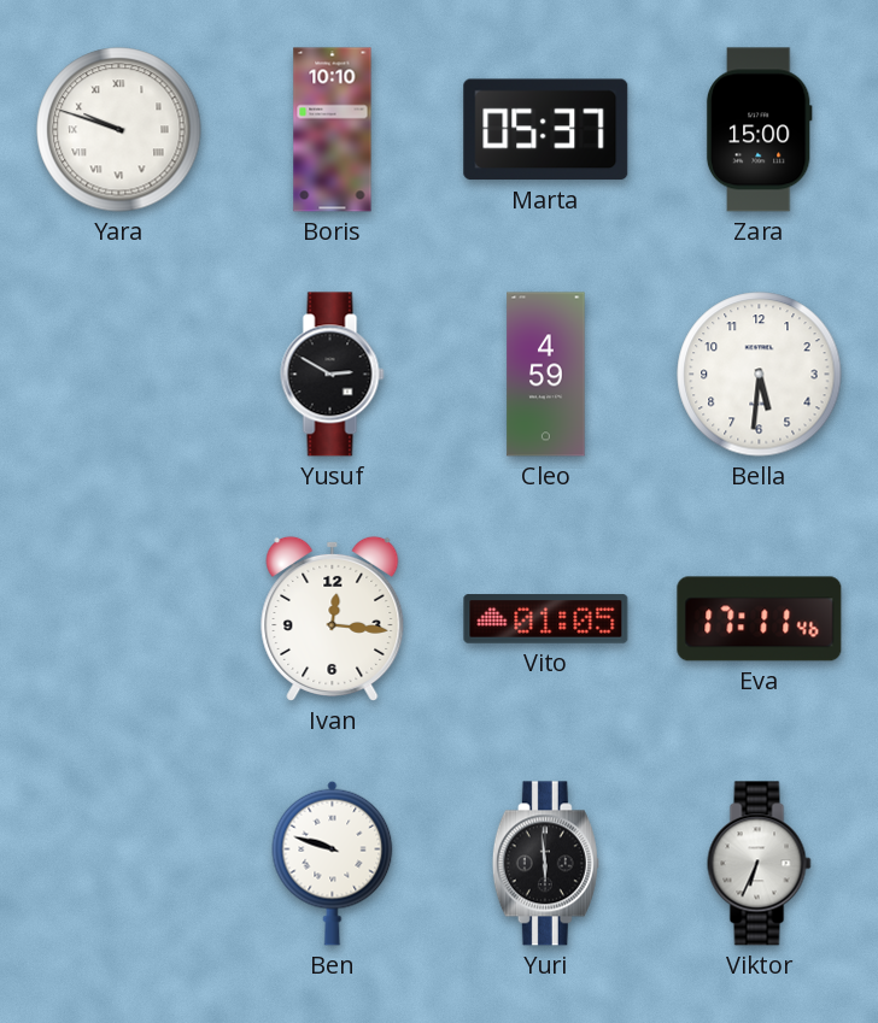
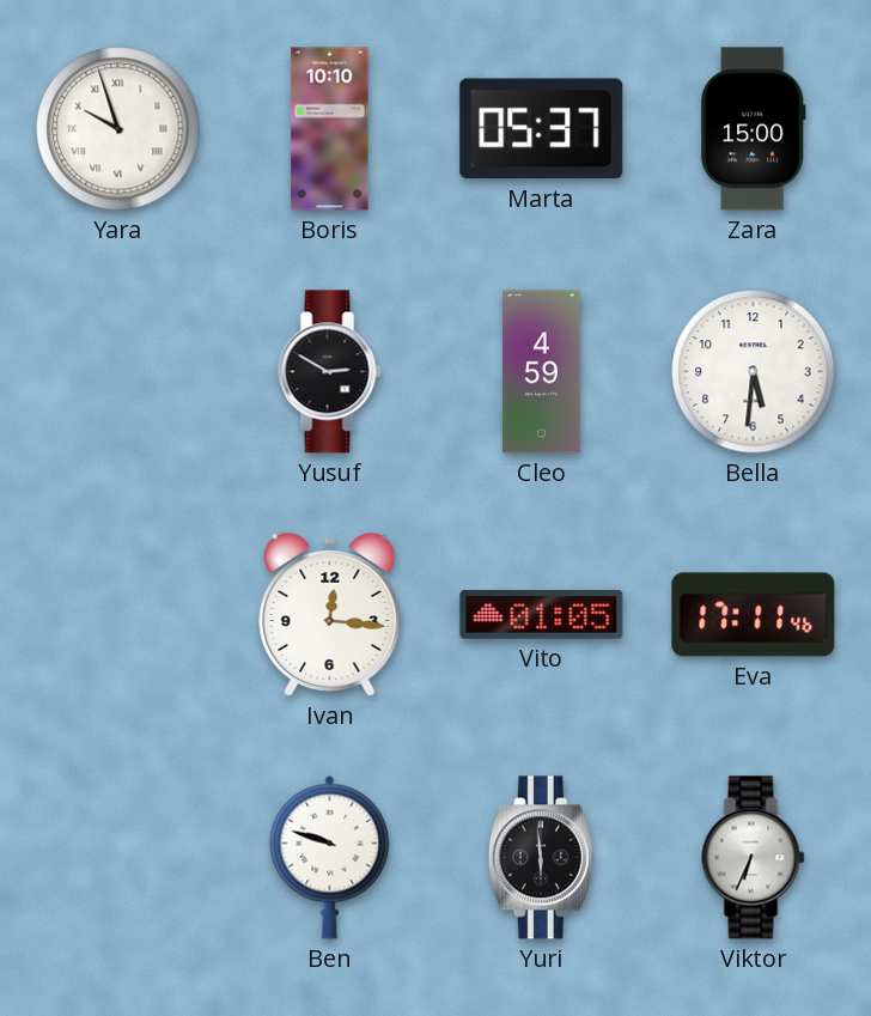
Yara: 9:48 -> 9:57
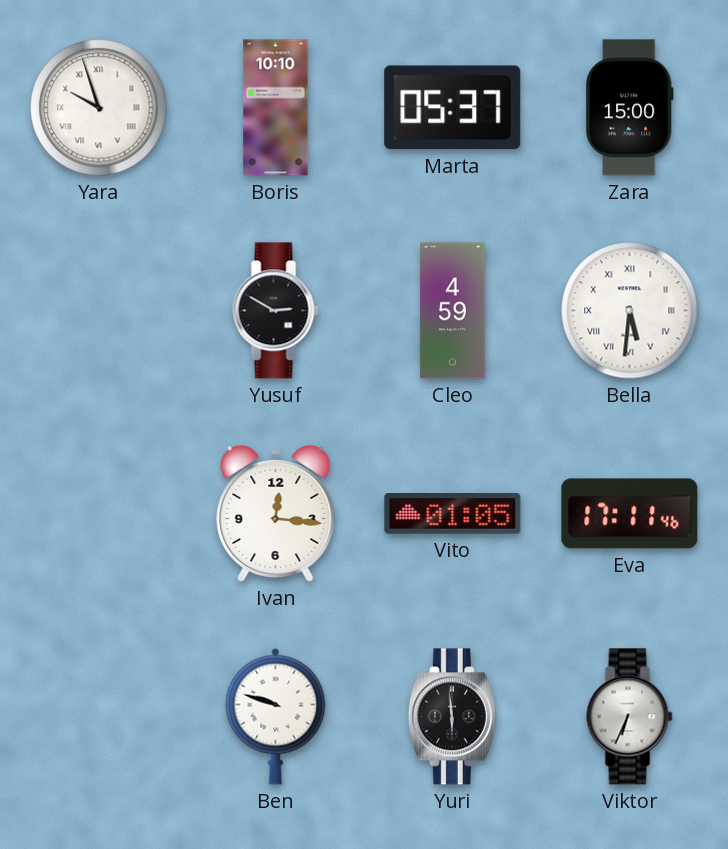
Bella numerals: Arabic -> Roman
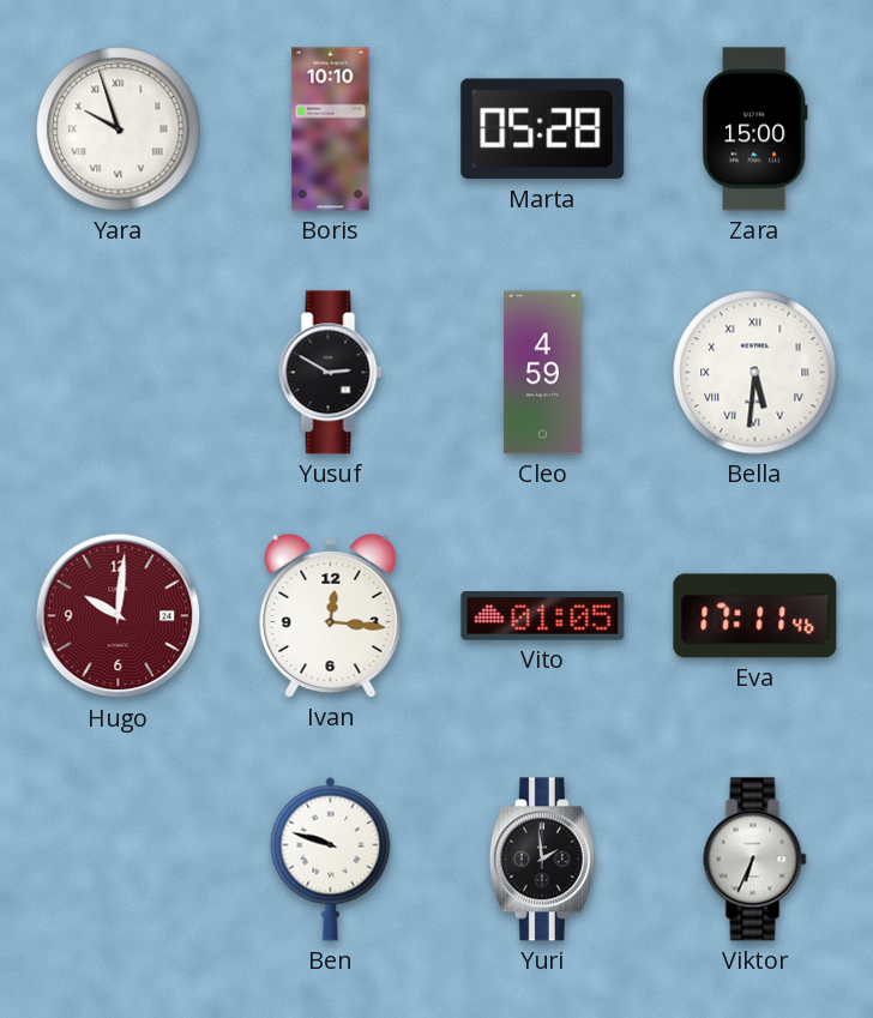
Marta: 05:37 -> 05:28
Hugo: none -> 10:01
Yuri: 5:59 -> 1:59
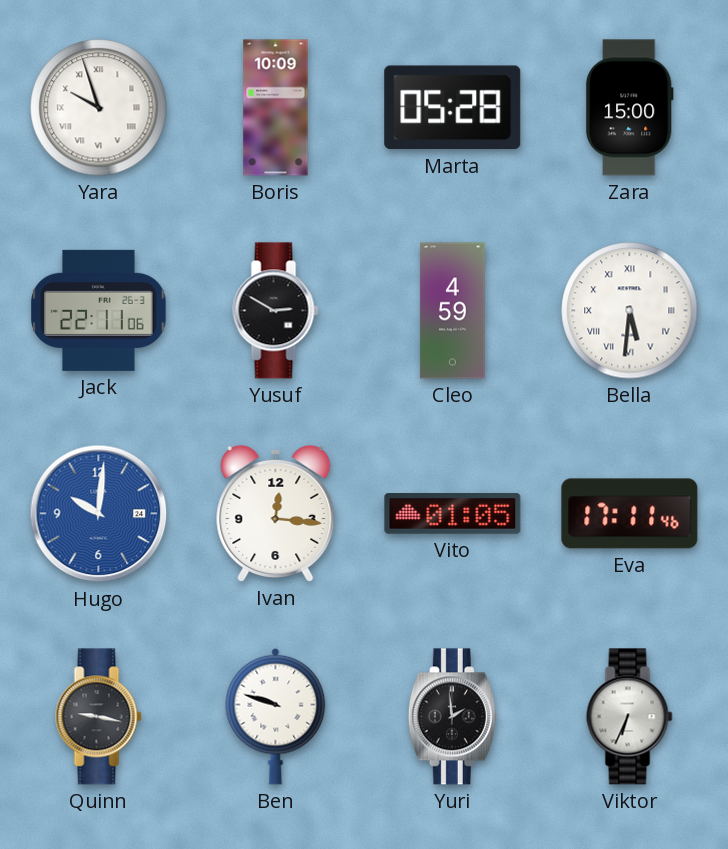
Boris: 10:10 -> 10:09
Jack: none -> 22:11
Hugo dial: burgundy -> blue
Quinn: none -> 9:17
